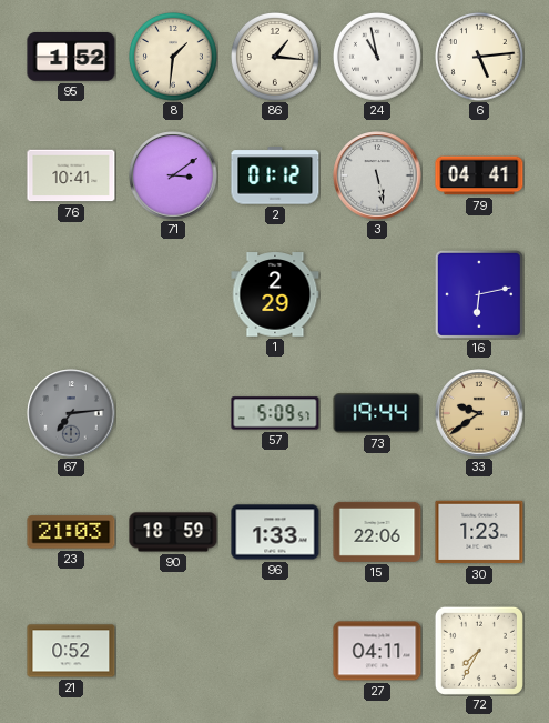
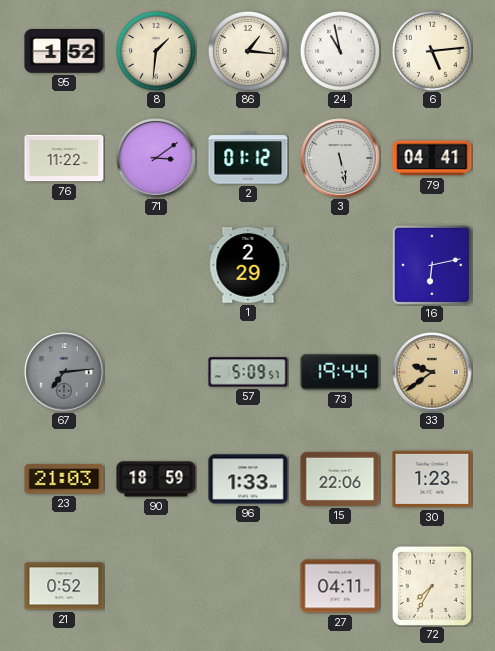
76: 10:41 -> 11:22
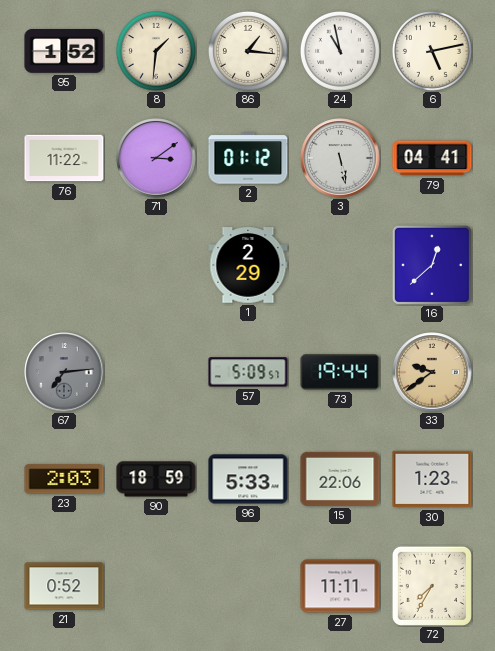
6: 5:14 -> 5:13
16: 6:13 -> 12:38
23: 21:03 -> 2:03
96: 1:33 -> 5:33
27: 04:11 -> 11:11
